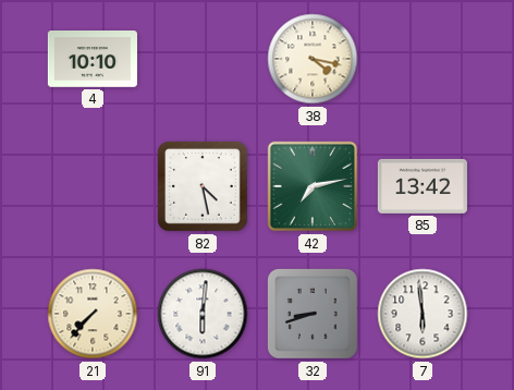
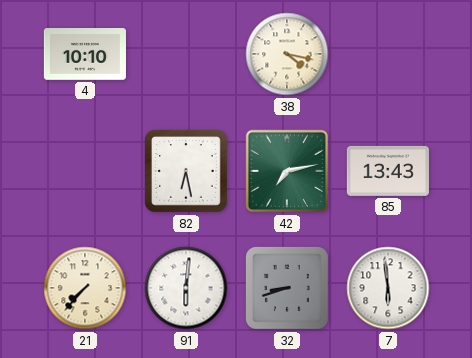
82: 4:28 -> 6:28
85: 13:42 -> 13:43
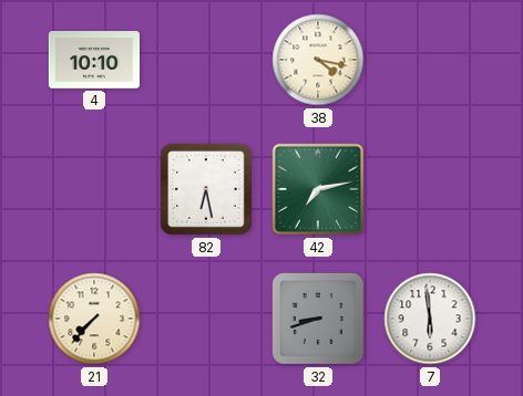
85: 13:43 -> none
91: 6:01 -> none
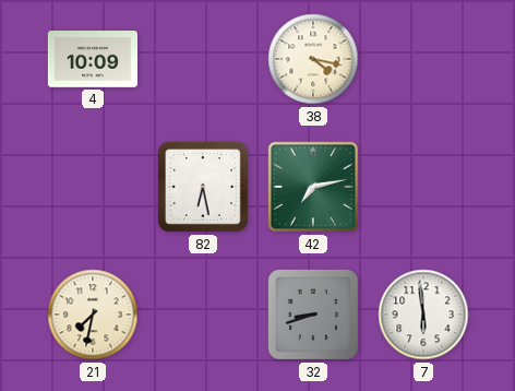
4: 10:10 -> 10:09
21: 7:37 -> 7:32
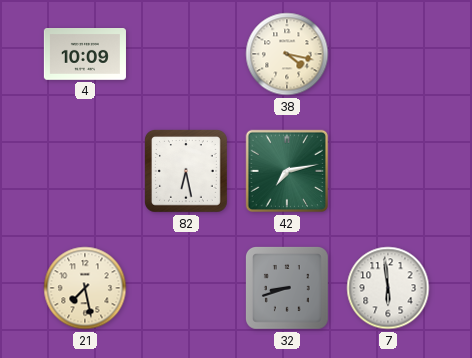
21: 7:32 -> 7:28
